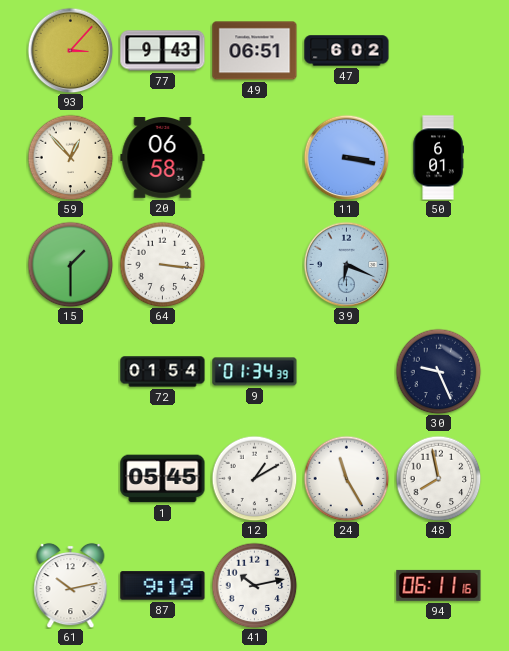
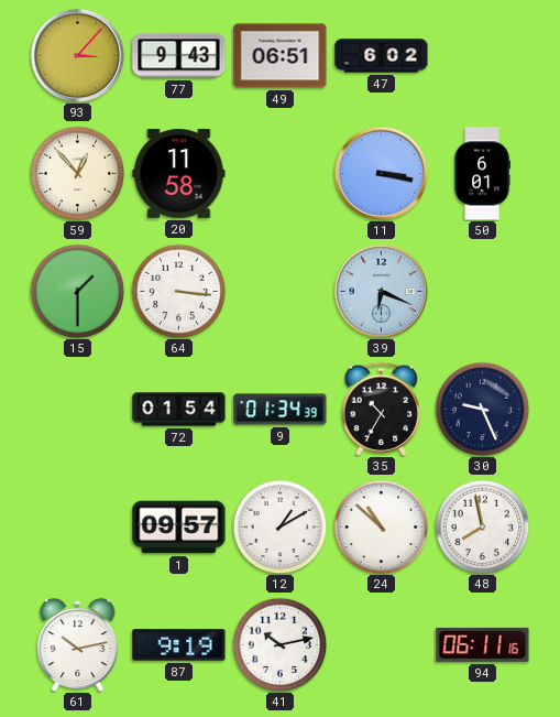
20: 06:58 -> 11:58
35: none -> 10:35
1: 05:45 -> 09:57
24: 11:25 -> 10:52
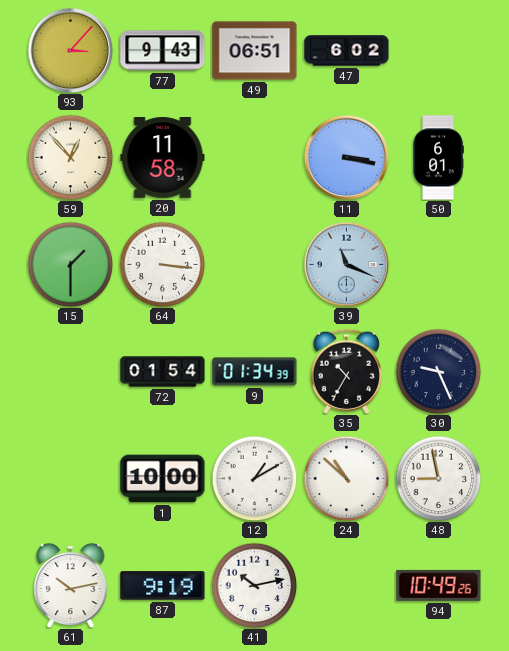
39: 6:19 -> 11:19
1: 09:57 -> 10:00
48: 7:58 -> 8:58
94: 06:11 -> 10:49
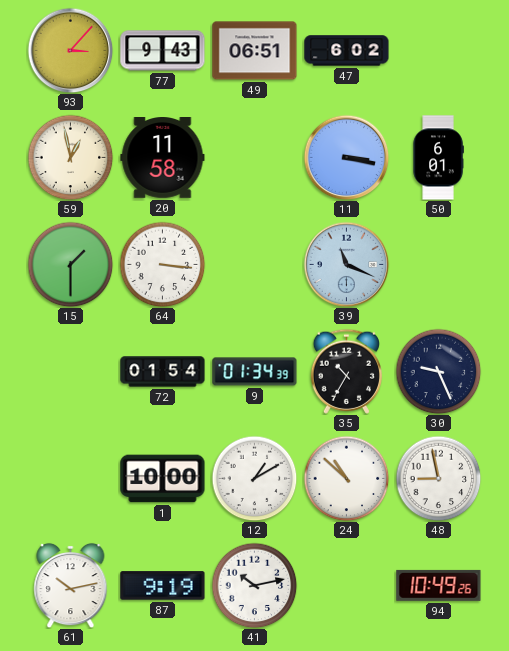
59: 12:53 -> 12:58
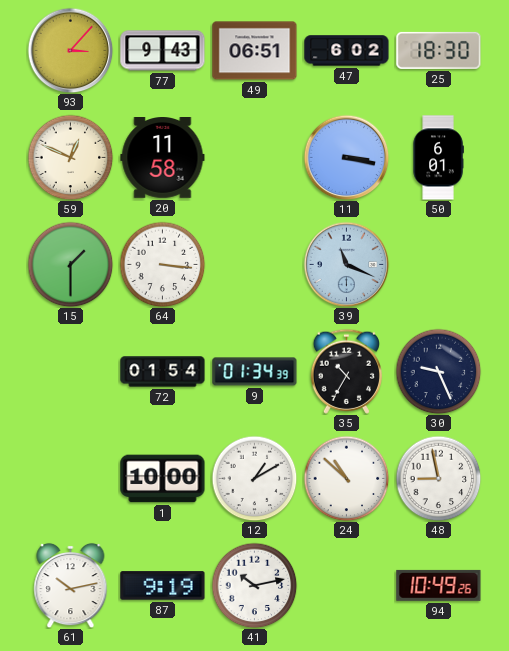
25: none -> 18:30
59: 12:58 -> 12:49
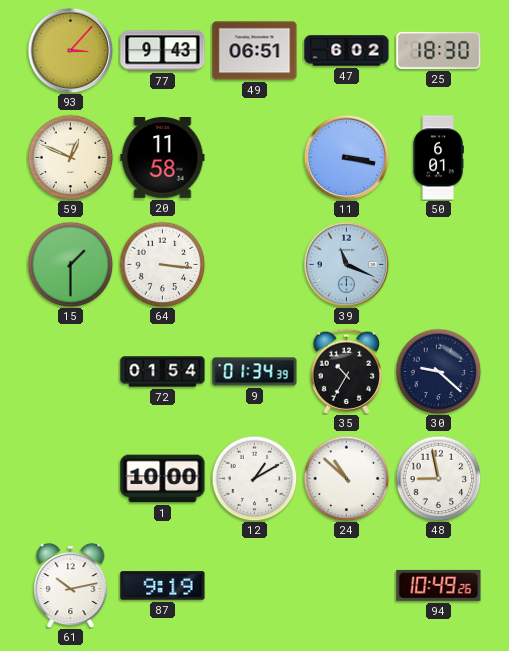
30: 9:26 -> 9:22
41: 10:13 -> none
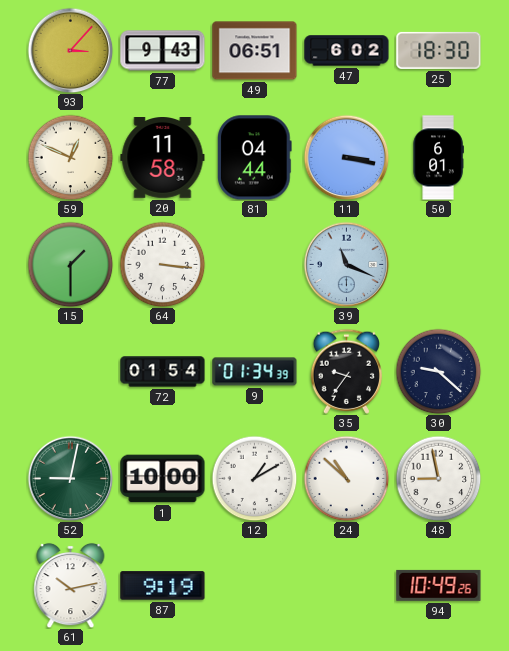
81: none -> 04:44
35: 10:35 -> 9:36
52: none -> 9:02
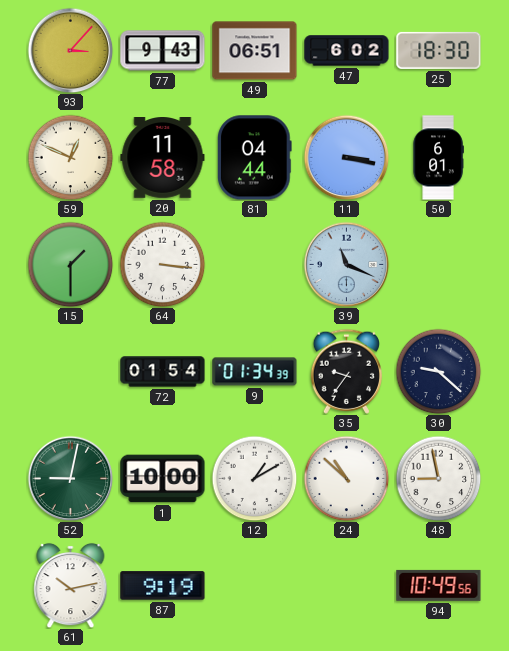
94: 10:49:26 -> 10:49:56
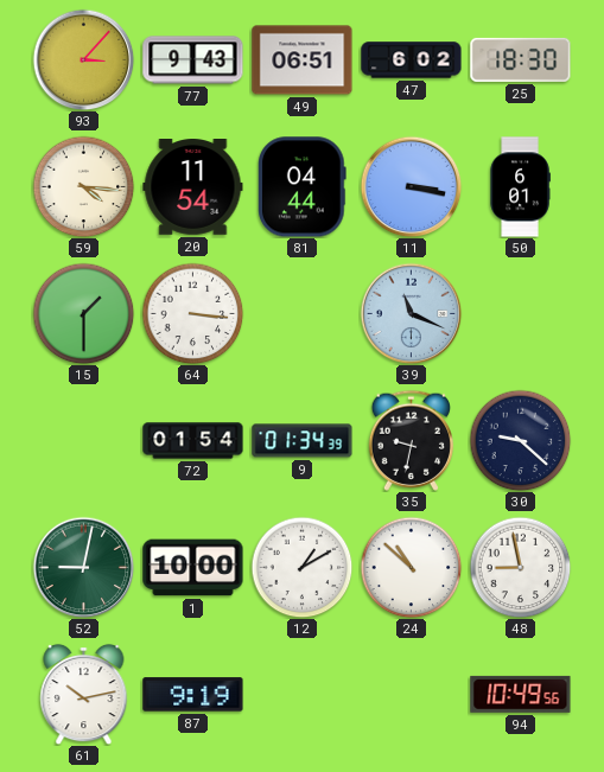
59: 12:49 -> 4:16
20: 11:58 -> 11:54
35: 9:36 -> 9:32
